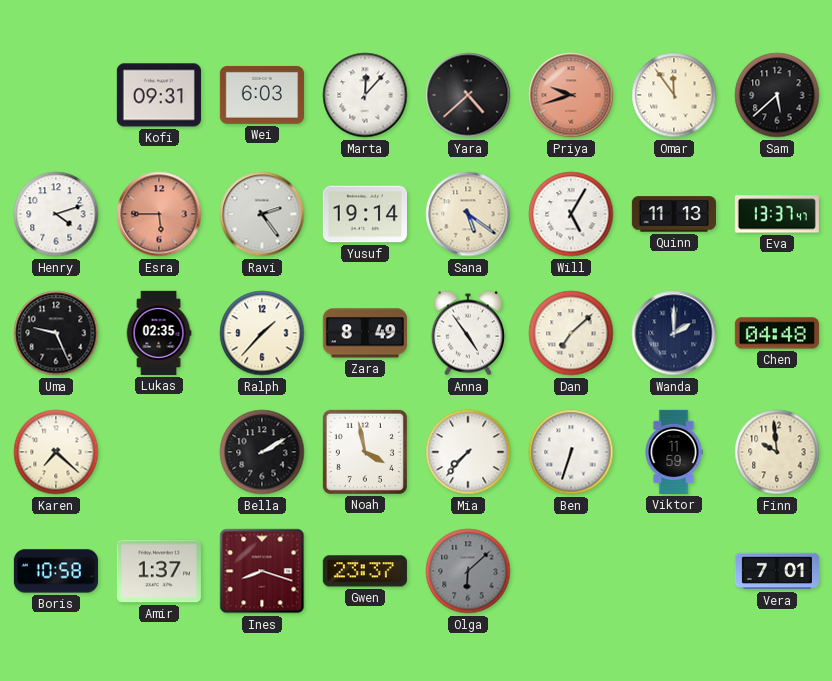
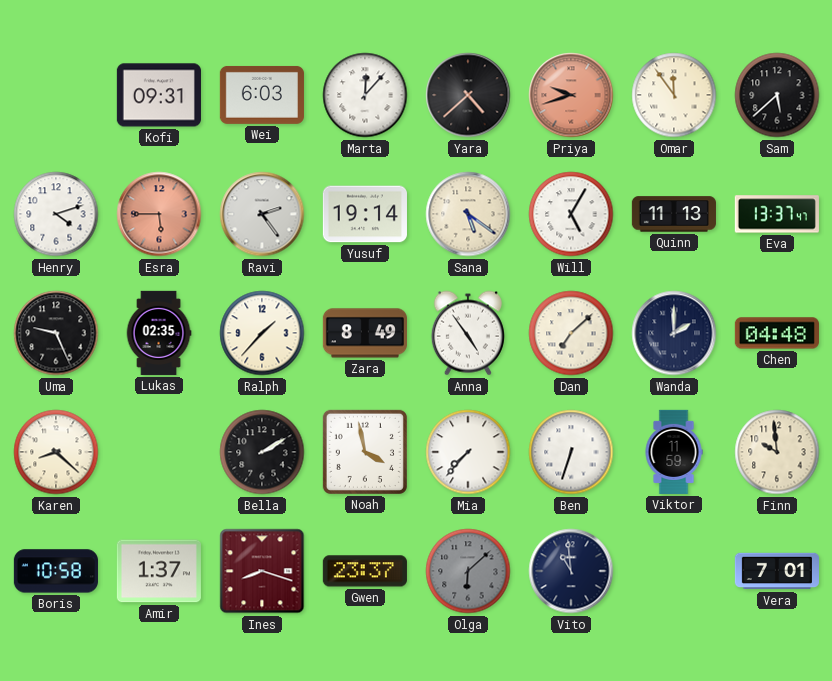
Karen: 7:22 -> 8:22
Vito: none -> 10:59
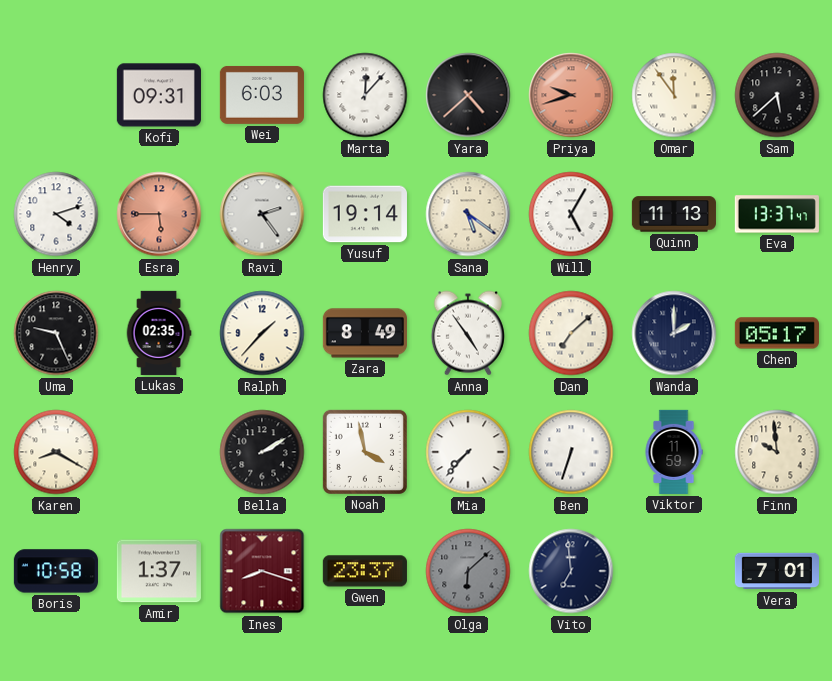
Chen: 04:48 -> 05:17
Karen: 8:22 -> 8:20
Vito: 10:59 -> 6:59
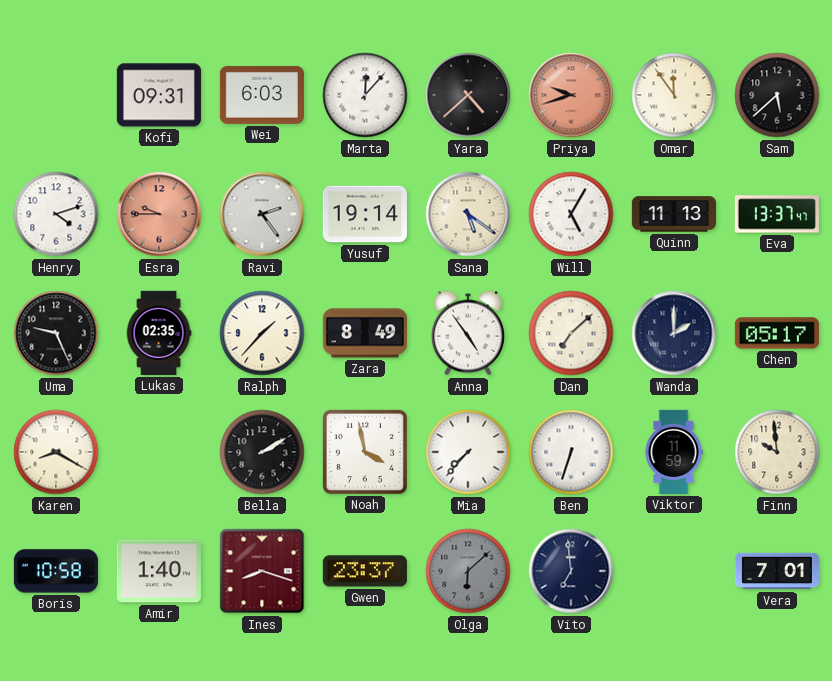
Esra: 5:45 -> 9:45
Amir: 1:37 -> 1:40
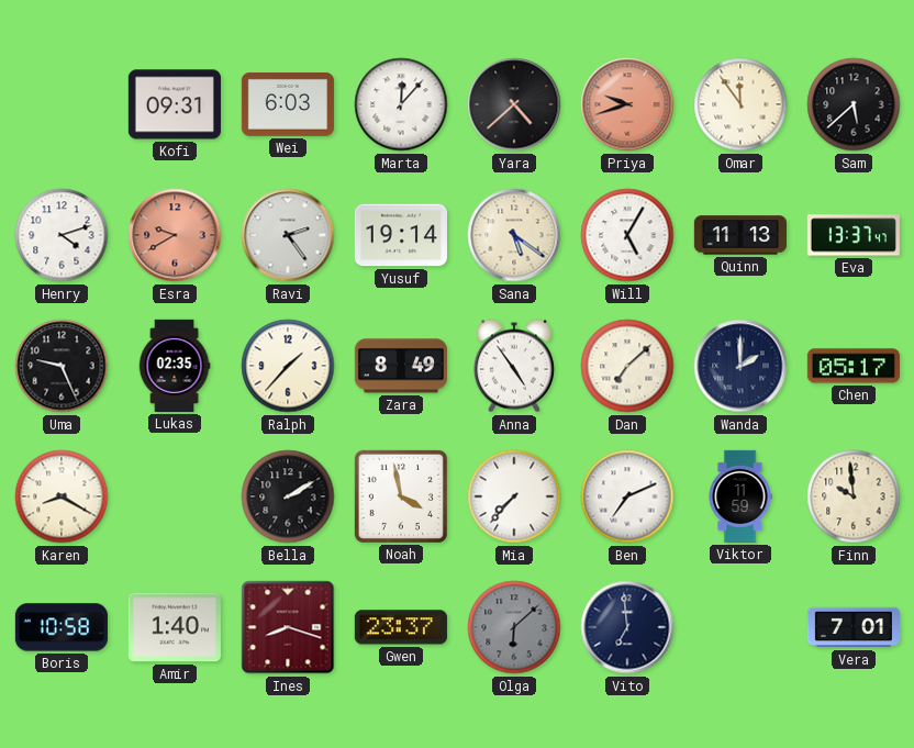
Esra: 9:45 -> 9:40
Ben: 6:33 -> 7:11
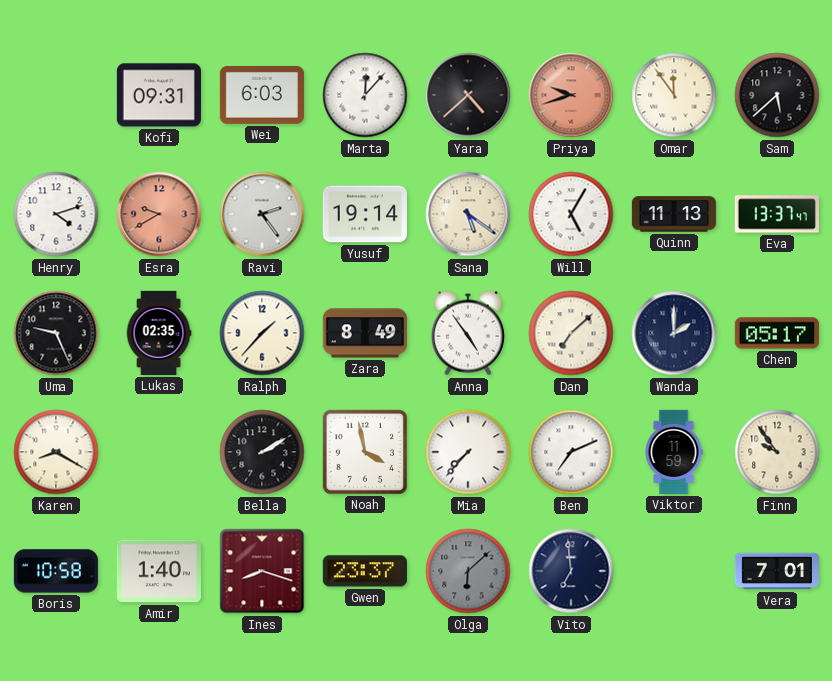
Finn: 9:59 -> 9:54
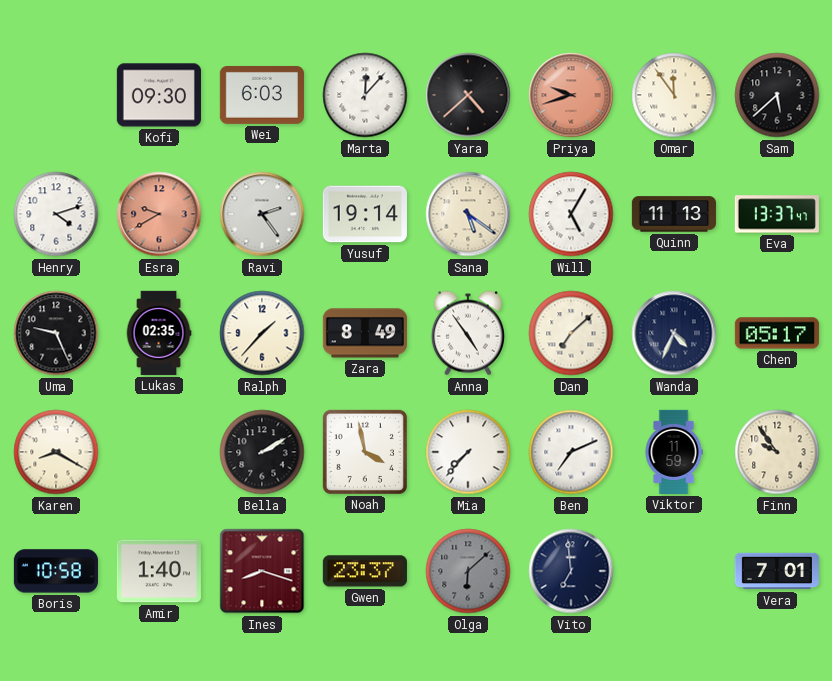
Kofi: 09:31 -> 09:30
Wanda: 2:00 -> 4:34
